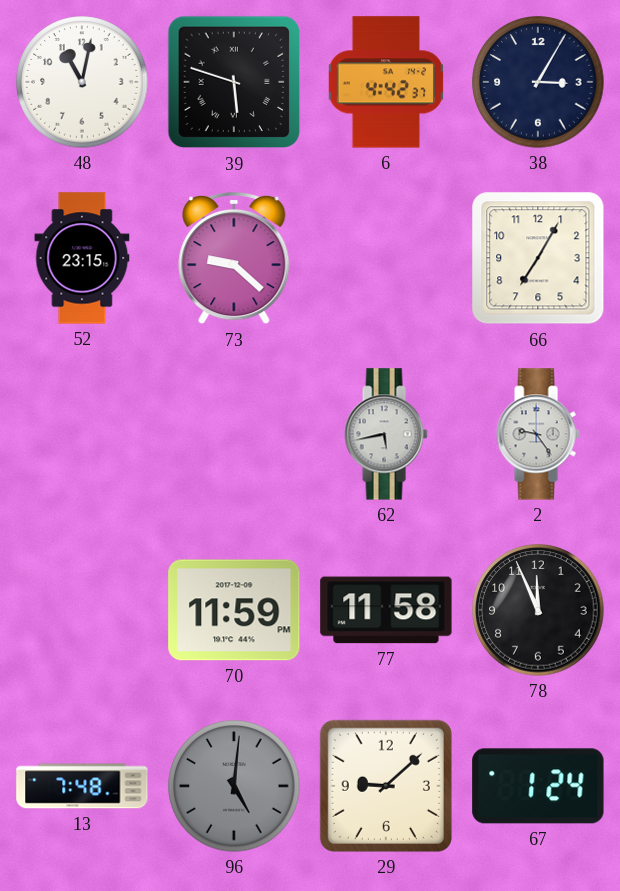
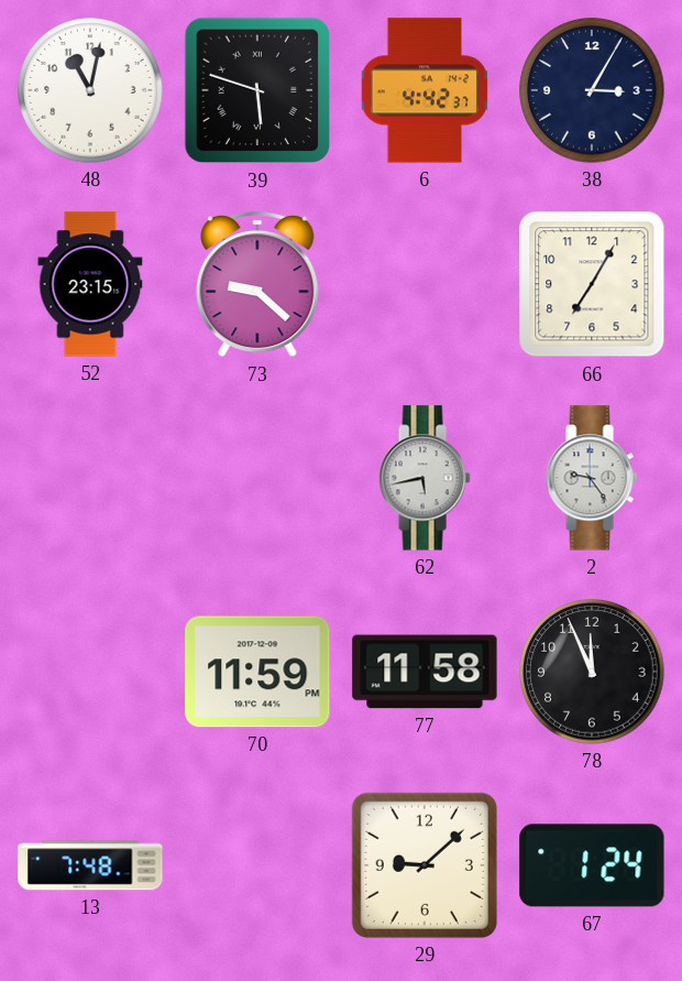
96: 5:01 -> none
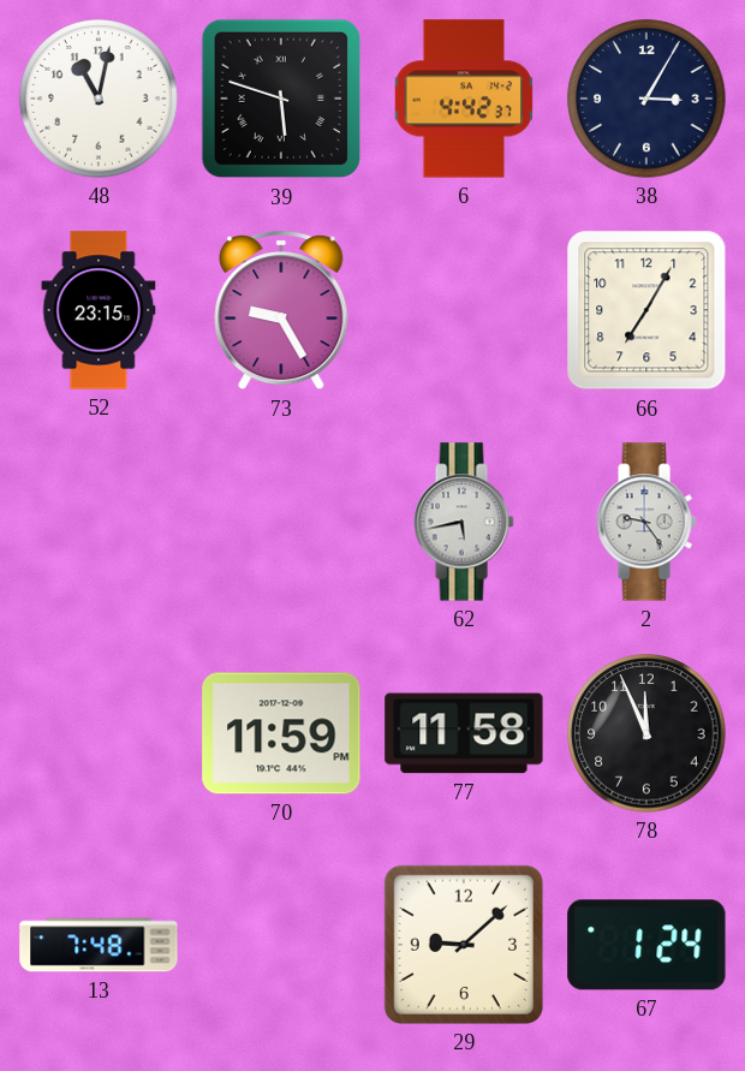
73: 9:22 -> 9:25
